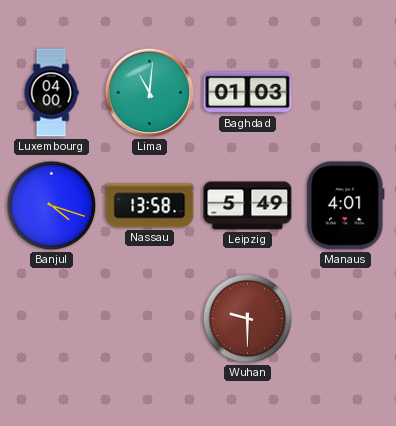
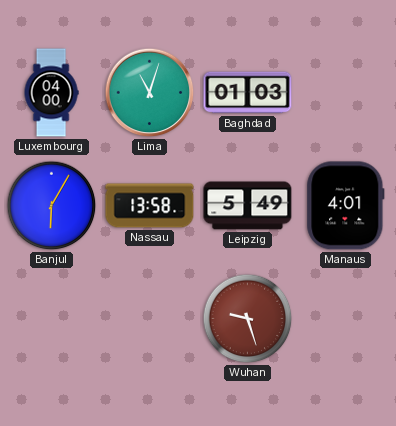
Lima: 11:01 -> 11:03
Banjul: 4:18 -> 6:05
Wuhan: 9:30 -> 9:27
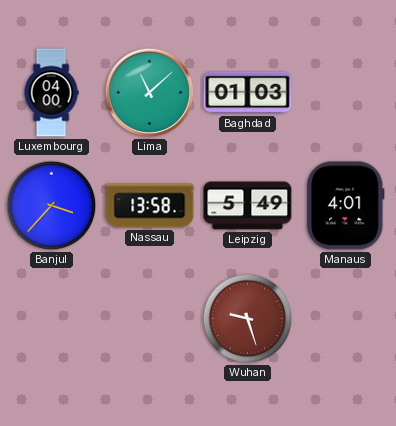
Lima: 11:03 -> 11:08
Banjul: 6:05 -> 3:37
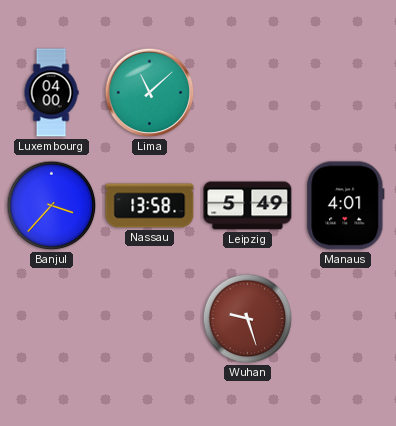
Baghdad: 01:03 -> none
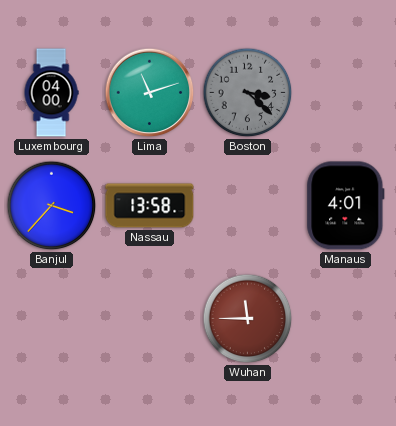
Lima: 11:08 -> 11:12
Boston: none -> 3:22
Leipzig: 5:49 -> none
Wuhan: 9:27 -> 11:45
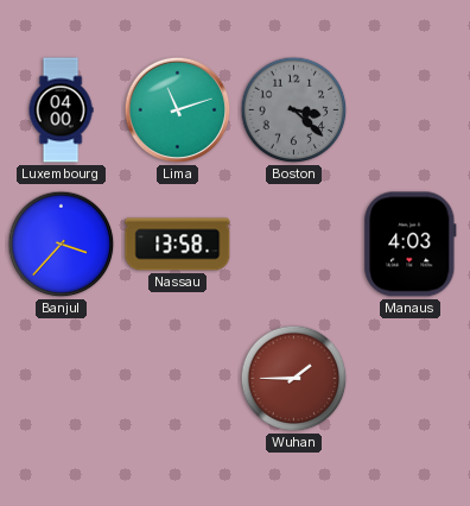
Manaus: 4:01 -> 4:03
Wuhan: 11:45 -> 1:45
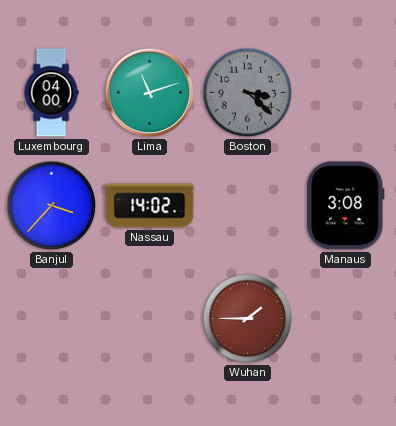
Nassau: 13:58 -> 14:02
Manaus: 4:03 -> 3:08
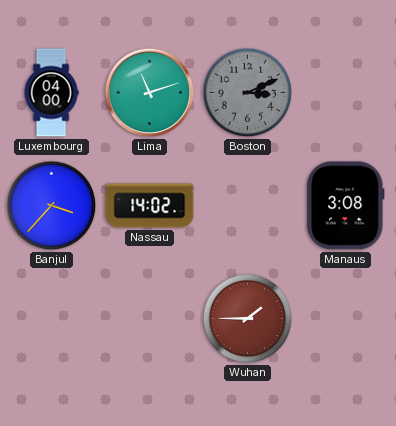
Boston: 3:22 -> 3:11
